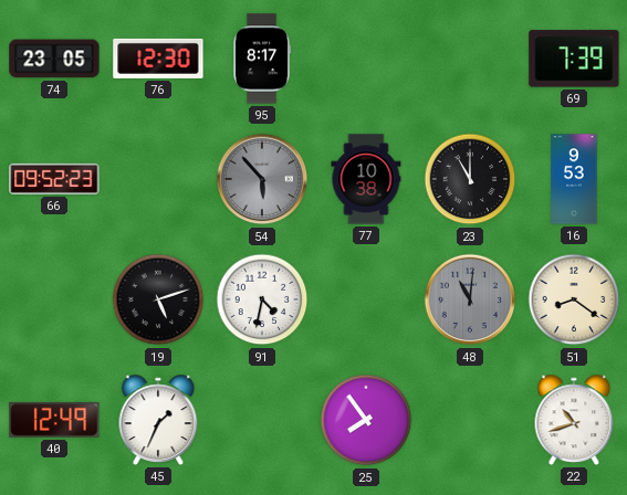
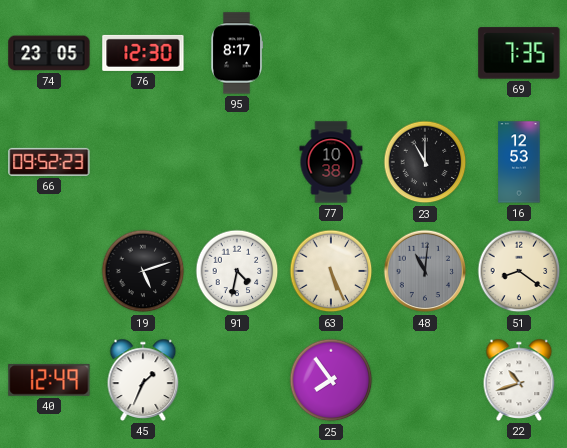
69: 7:39 -> 7:35
54: 5:53 -> none
16: 9:53 -> 12:53
63: none -> 5:26
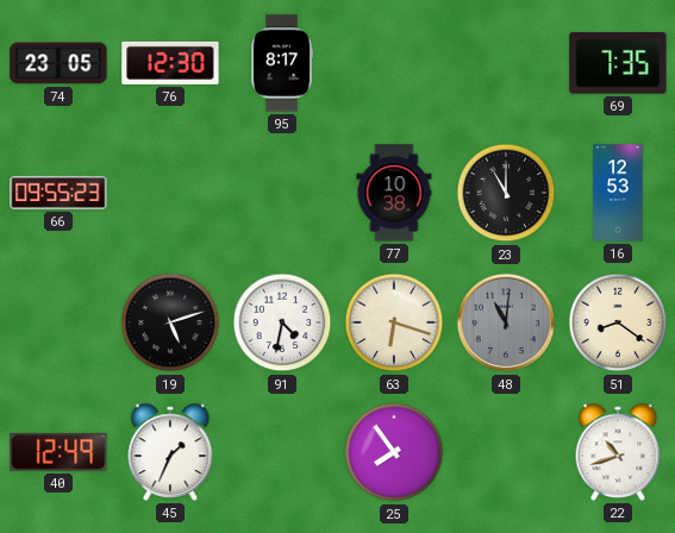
66: 09:52 -> 09:55
63: 5:26 -> 6:18
